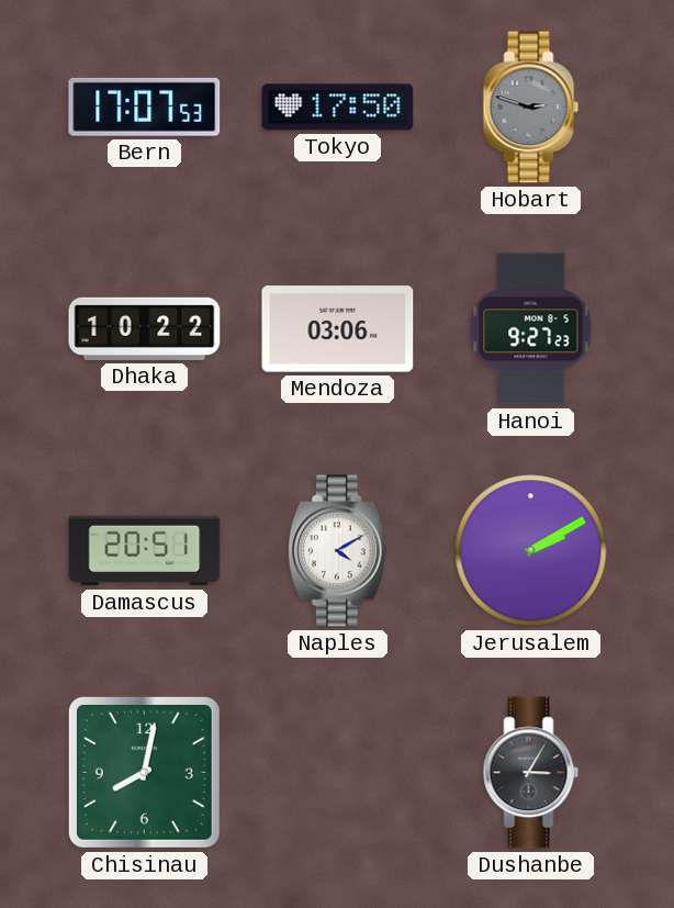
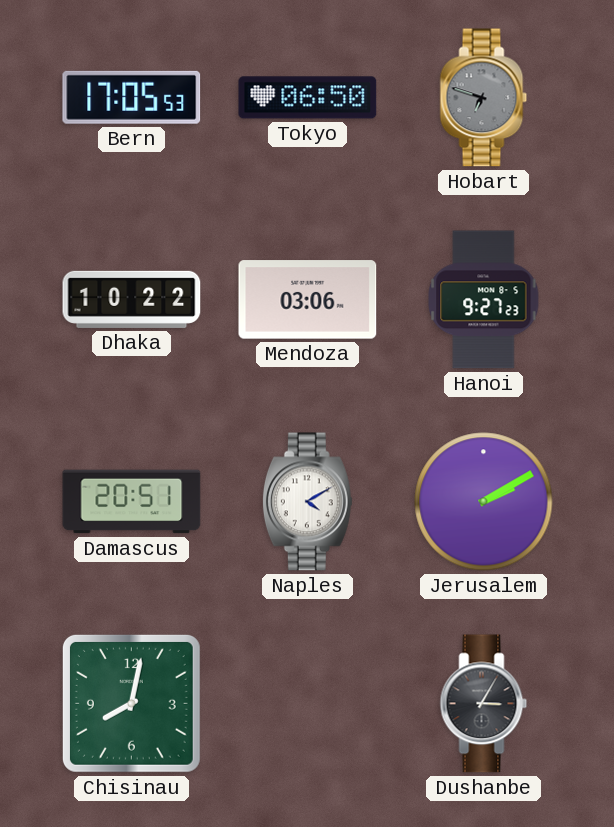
Bern: 17:07 -> 17:05
Tokyo: 17:50 -> 06:50
Hobart: 2:48 -> 6:48
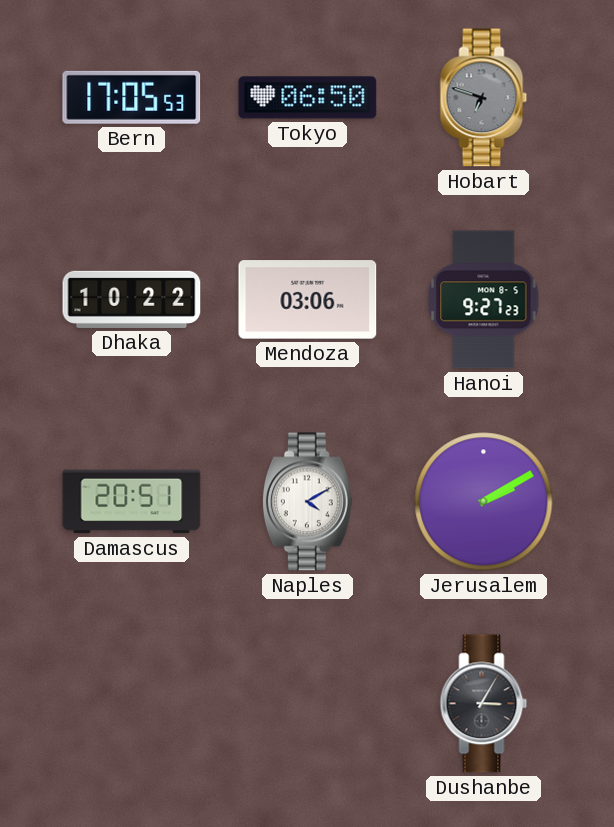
Chisinau: 8:02 -> none
